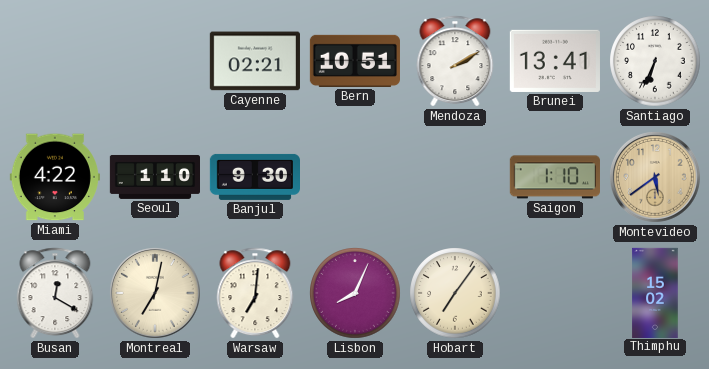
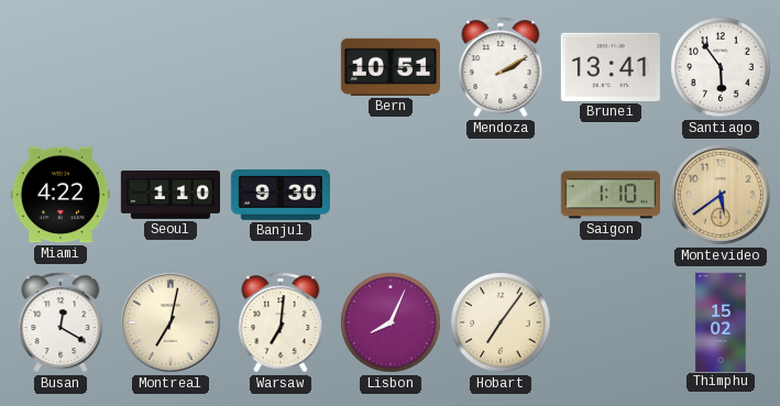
Cayenne: 02:21 -> none
Santiago: 6:34 -> 5:54
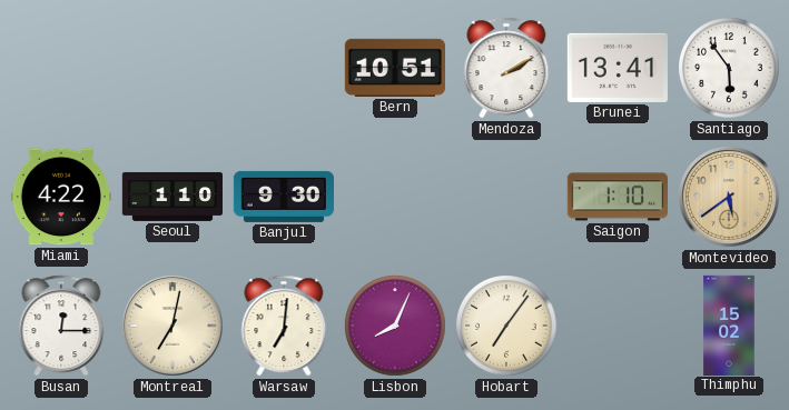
Busan: 12:20 -> 12:15
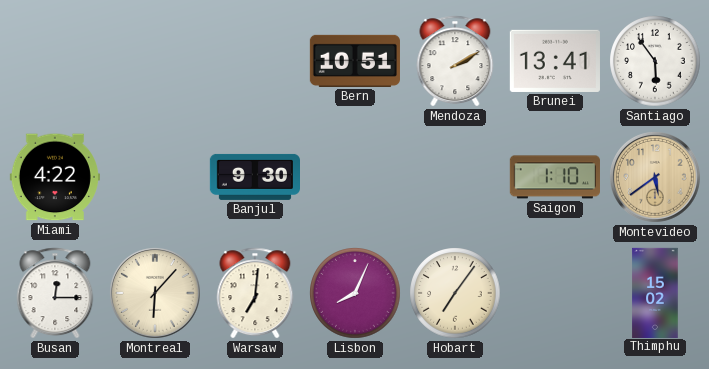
Seoul: 1:10 -> none
Montreal: 7:02 -> 6:07
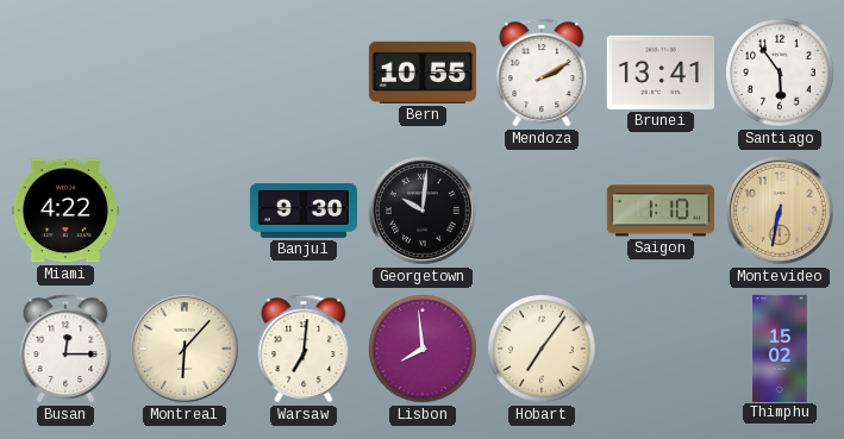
Bern: 10:51 -> 10:55
Georgetown: none -> 10:01
Montevideo: 5:39 -> 6:32
Lisbon: 8:04 -> 7:59
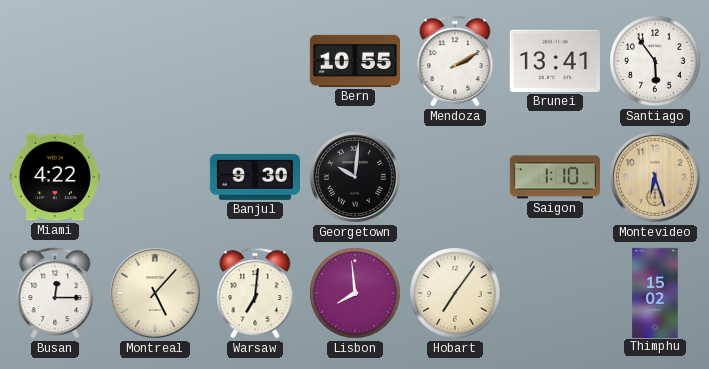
Montevideo: 6:32 -> 6:27
Montreal: 6:07 -> 5:07
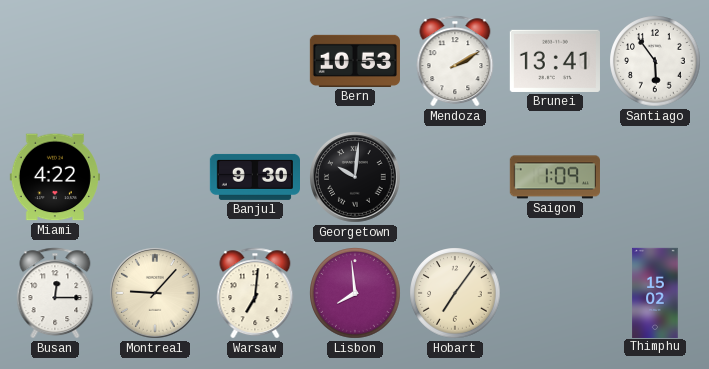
Bern: 10:55 -> 10:53
Saigon: 1:10 -> 1:09
Montevideo: 6:27 -> none
Montreal: 5:07 -> 9:07
